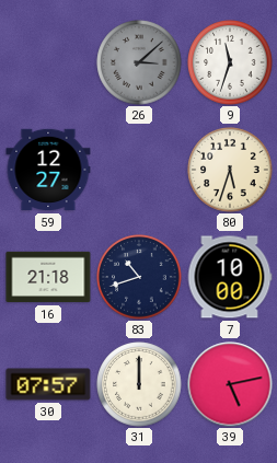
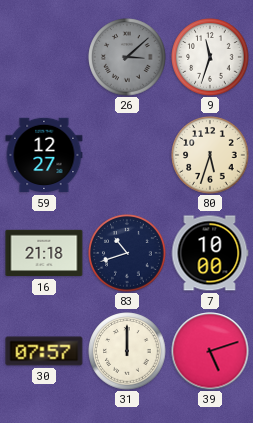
39: 5:13 -> 5:12
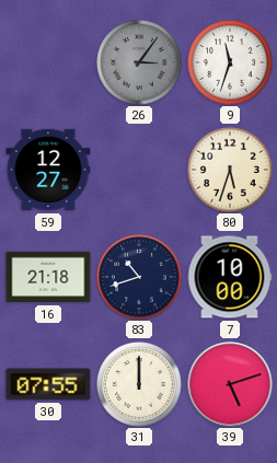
26: 3:08 -> 3:06
30: 07:57 -> 07:55
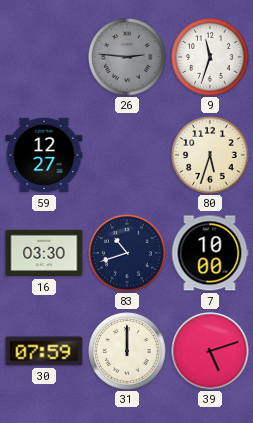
26: 3:06 -> 2:46
16: 21:18 -> 03:30
30: 07:55 -> 07:59
